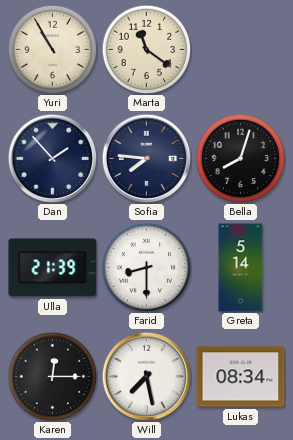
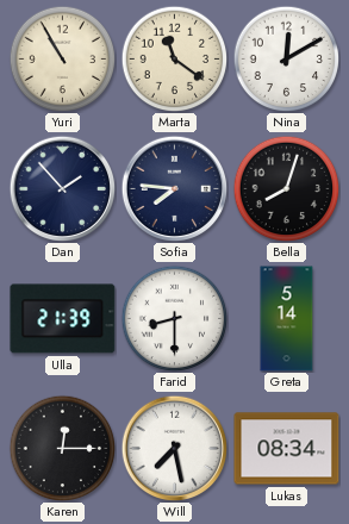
Nina: none -> 12:10
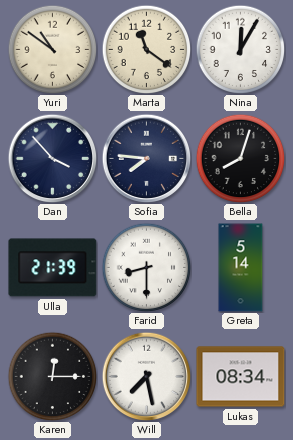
Yuri: 10:55 -> 10:51
Nina: 12:10 -> 12:05
Dan: 1:53 -> 3:53
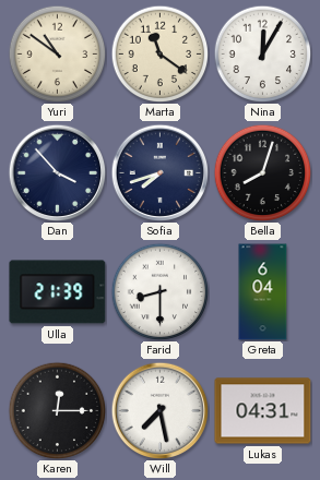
Sofia: 7:46 -> 7:42
Greta: 5:14 -> 6:04
Lukas: 08:34 -> 04:31
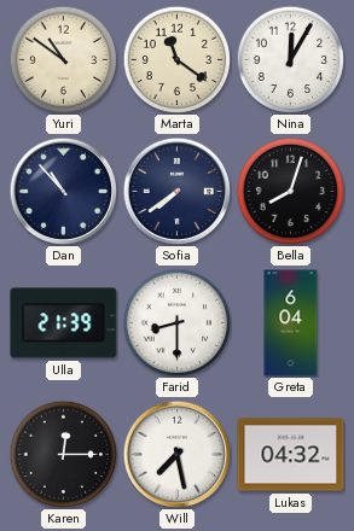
Dan: 3:53 -> 10:53
Sofia: 7:42 -> 7:39
Lukas: 04:31 -> 04:32
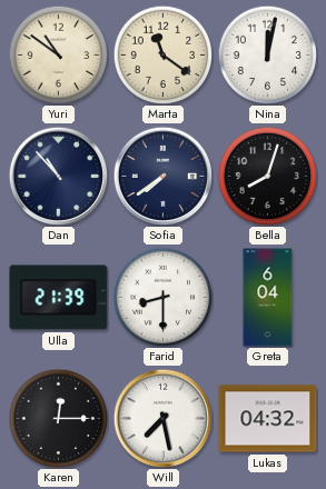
Nina: 12:05 -> 12:02
